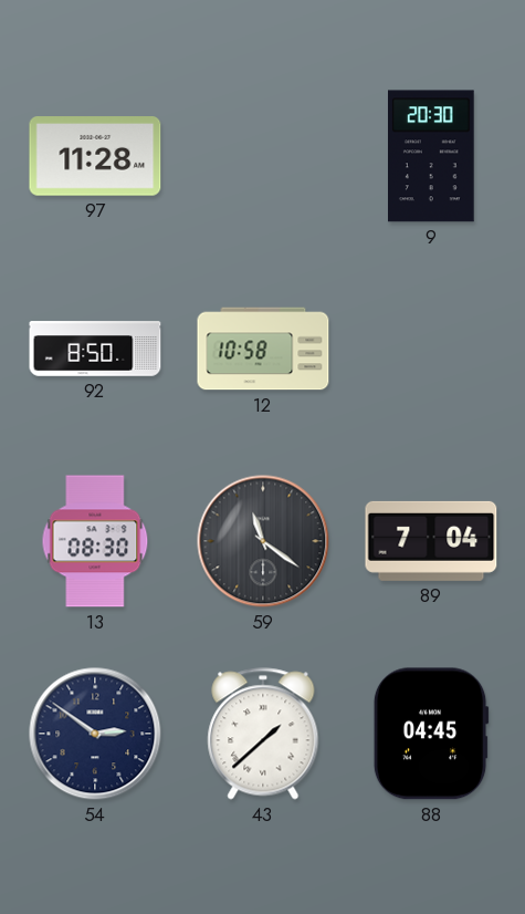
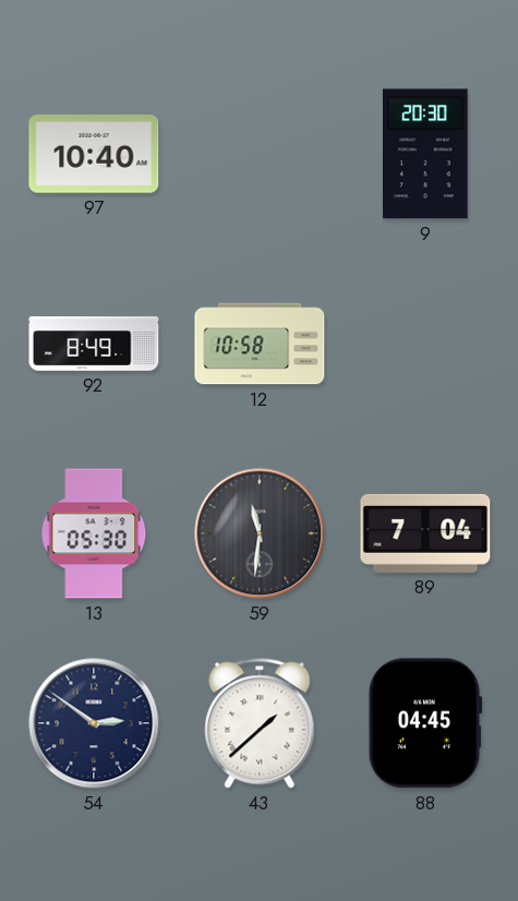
97: 11:28 -> 10:40
92: 8:50 -> 8:49
13: 08:30 -> 05:30
59: 11:21 -> 11:31
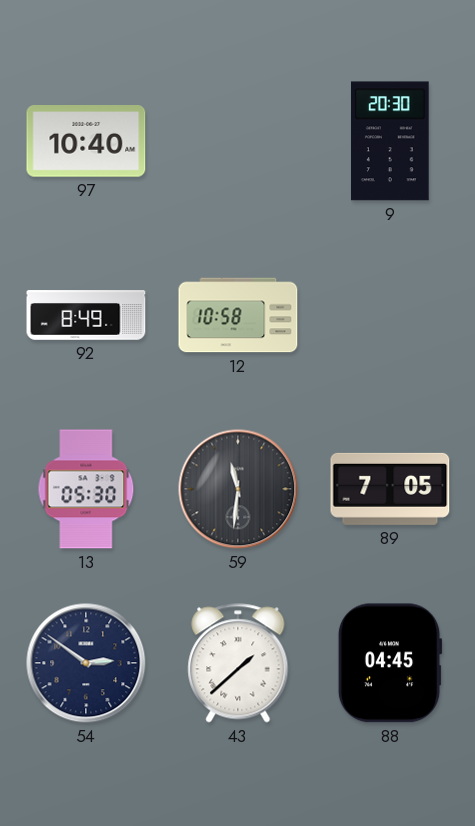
89: 7:04 -> 7:05
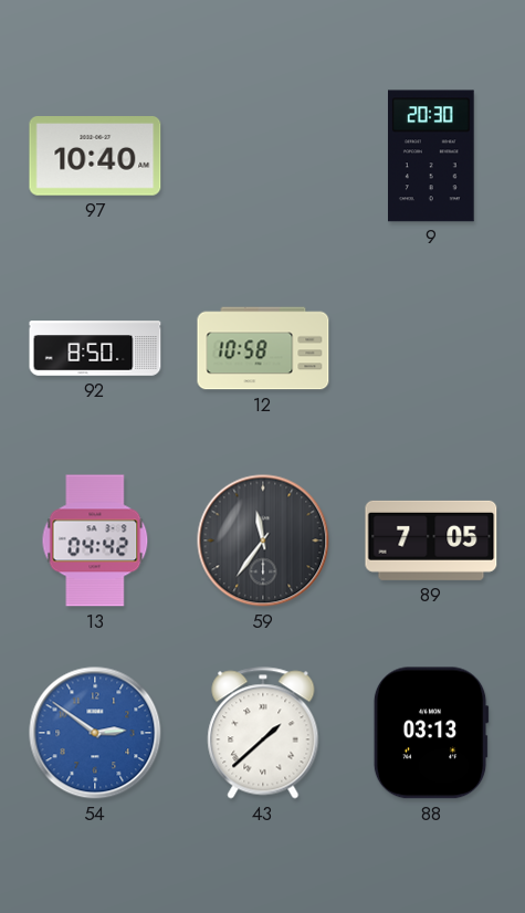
92: 8:49 -> 8:50
13: 05:30 -> 04:42
59: 11:31 -> 11:36
54 dial: navy -> blue
88: 04:45 -> 03:13
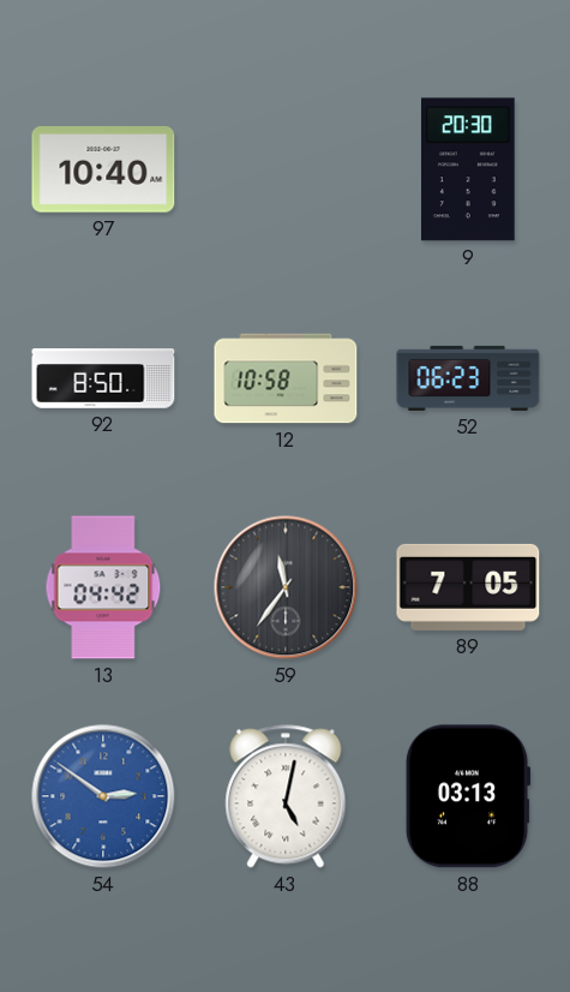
52: none -> 06:23
43: 1:38 -> 5:02
